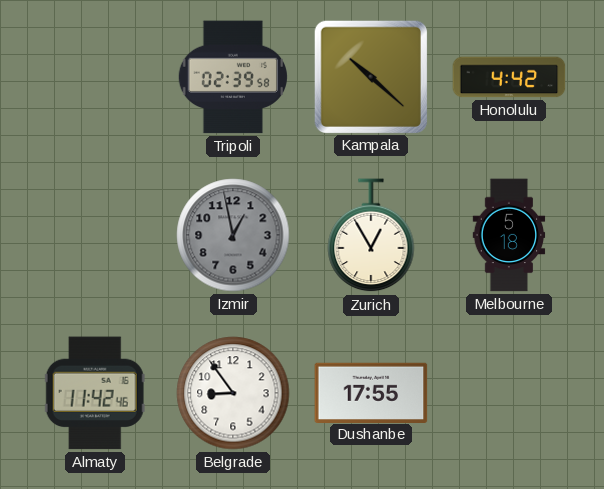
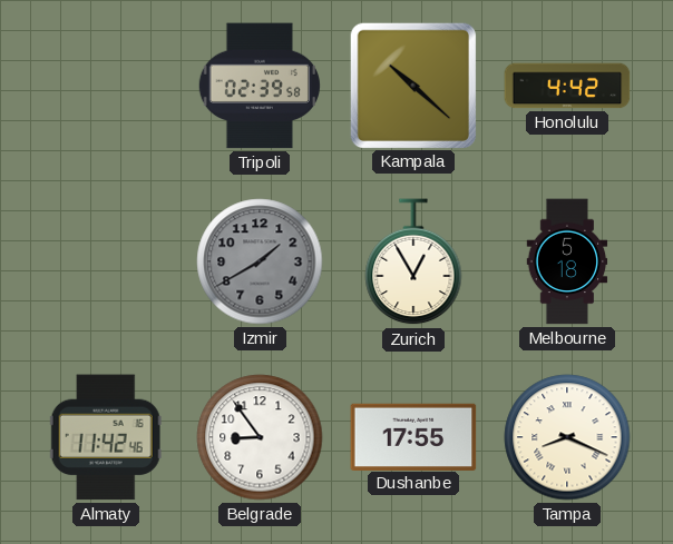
Izmir: 12:58 -> 1:40
Tampa: none -> 8:19
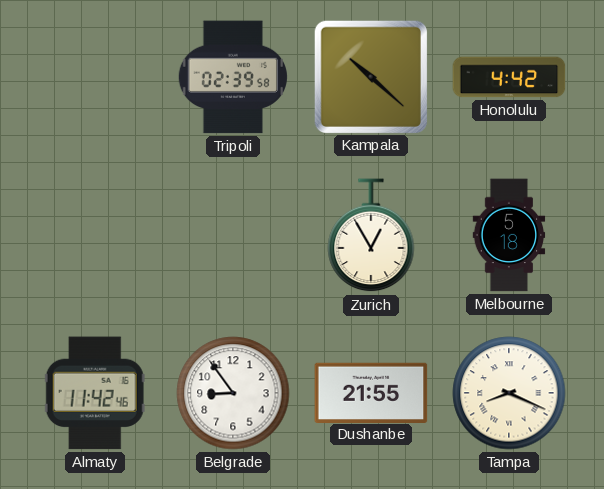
Izmir: 1:40 -> none
Dushanbe: 17:55 -> 21:55
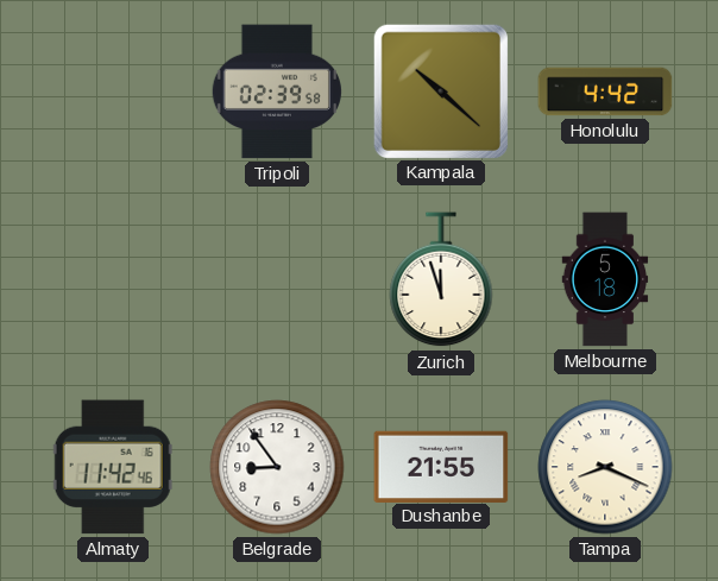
Zurich: 12:55 -> 11:57
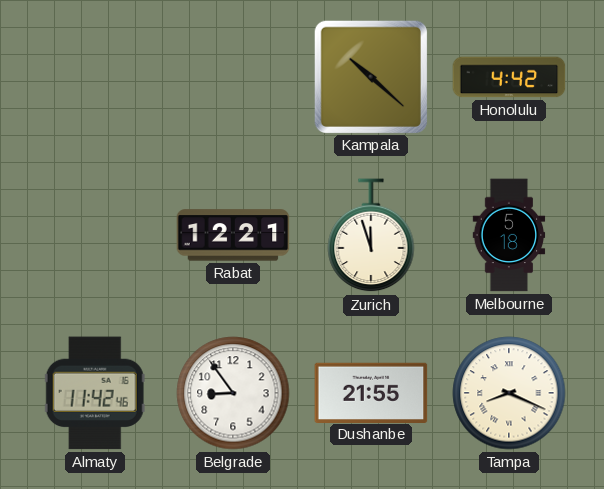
Tripoli: 02:39 -> none
Rabat: none -> 12:21
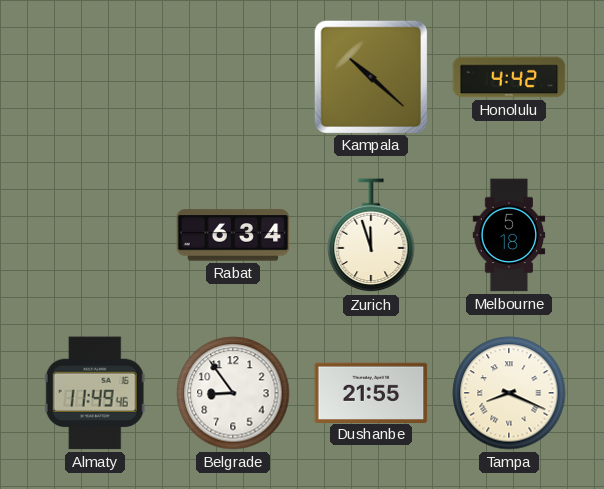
Rabat: 12:21 -> 6:34
Almaty: 11:42 -> 11:49
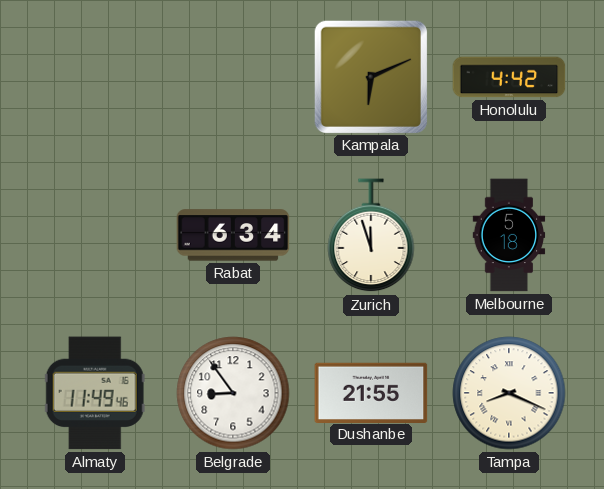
Kampala: 10:22 -> 6:11
